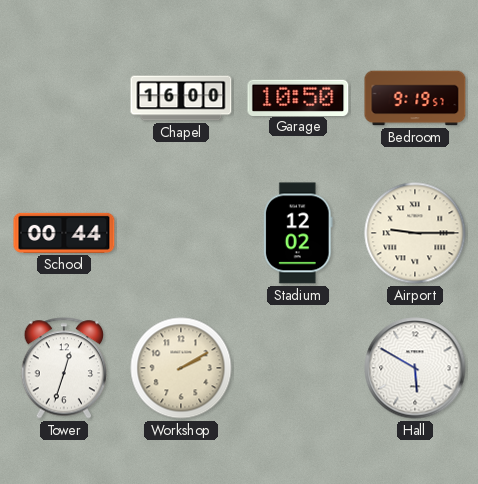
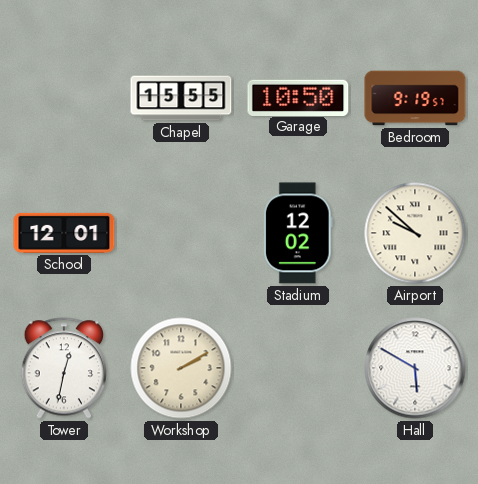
Chapel: 16:00 -> 15:55
School: 00:44 -> 12:01
Airport: 9:15 -> 9:52
Tower: 12:33 -> 12:32
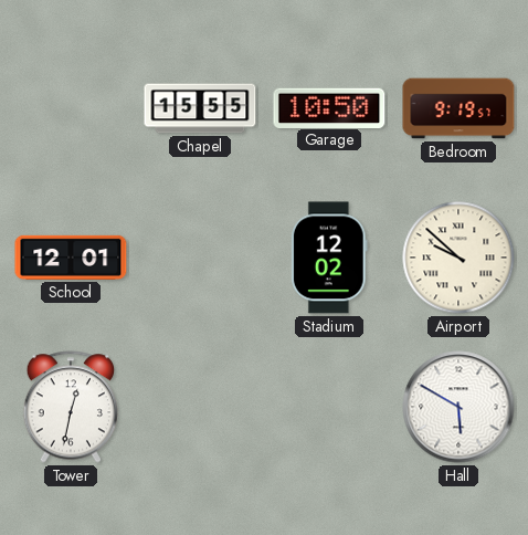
Workshop: 2:10 -> none
